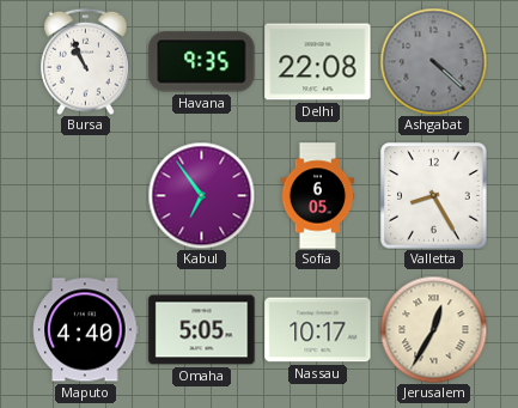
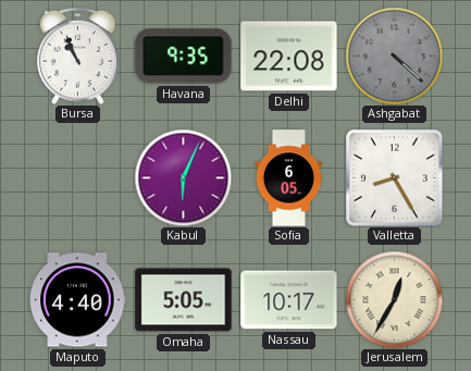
Kabul: 6:54 -> 6:04
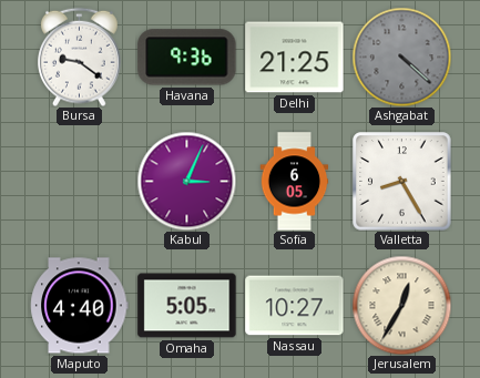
Bursa: 10:56 -> 9:21
Havana: 9:35 -> 9:36
Delhi: 22:08 -> 21:25
Kabul: 6:04 -> 3:04
Nassau: 10:17 -> 10:27
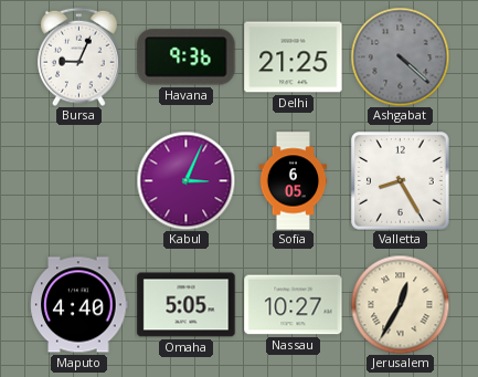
Bursa: 9:21 -> 9:04
